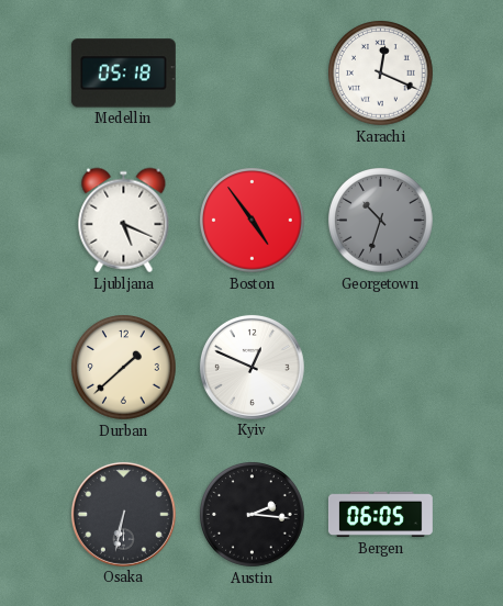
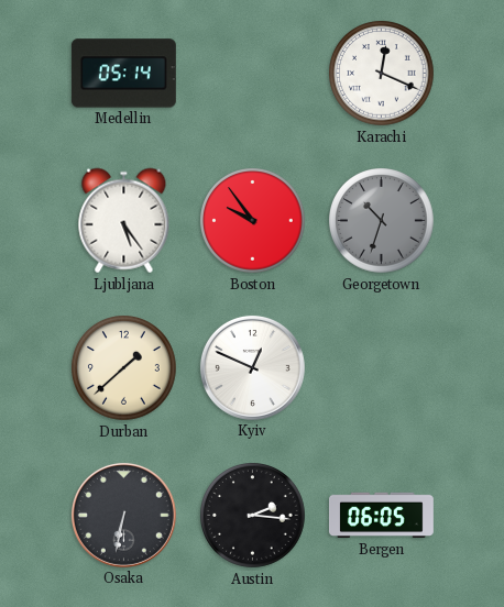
Medellin: 05:18 -> 05:14
Ljubljana: 5:19 -> 5:24
Boston: 4:54 -> 9:54
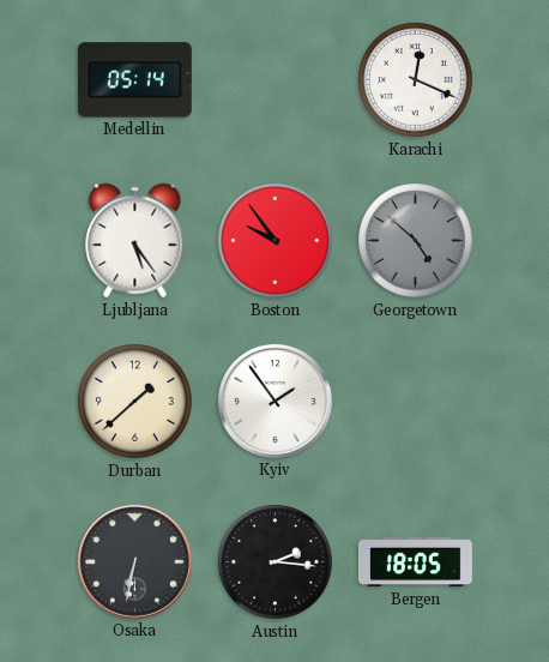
Georgetown: 10:33 -> 4:52
Kyiv: 12:49 -> 1:54
Bergen: 06:05 -> 18:05
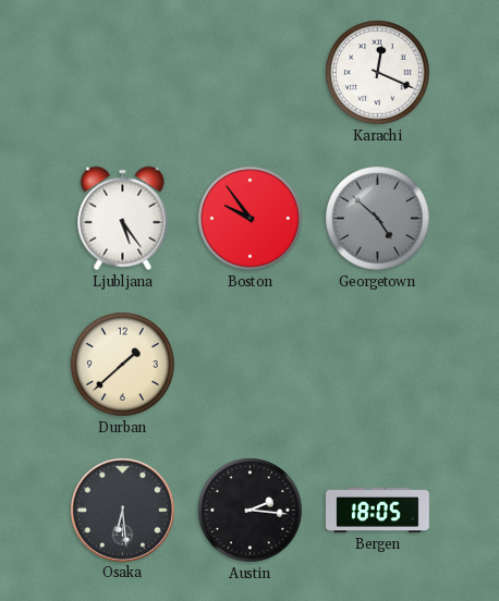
Medellin: 05:14 -> none
Kyiv: 1:54 -> none
Osaka: 6:32 -> 6:29
